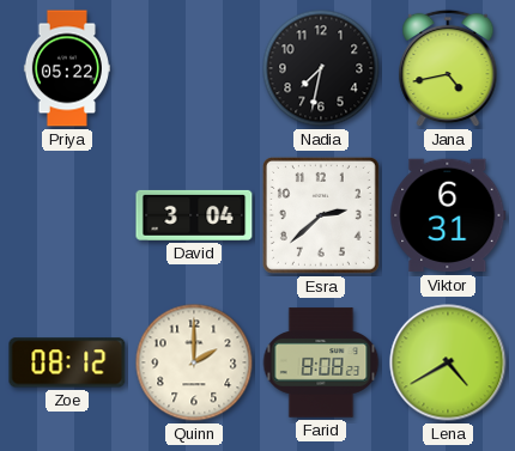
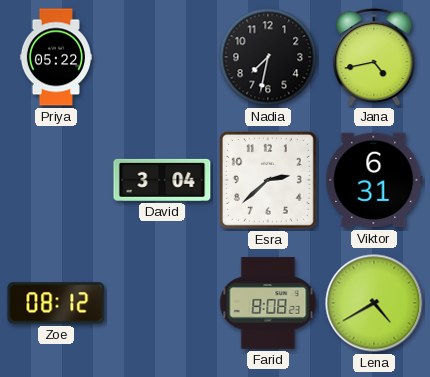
Quinn: 2:00 -> none
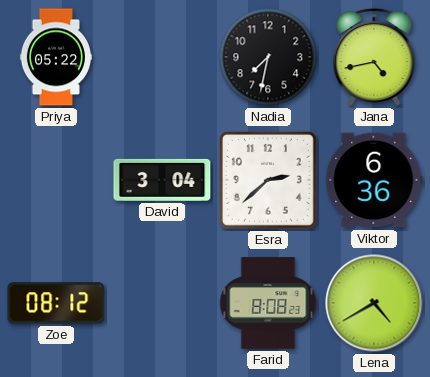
Viktor: 6:31 -> 6:36
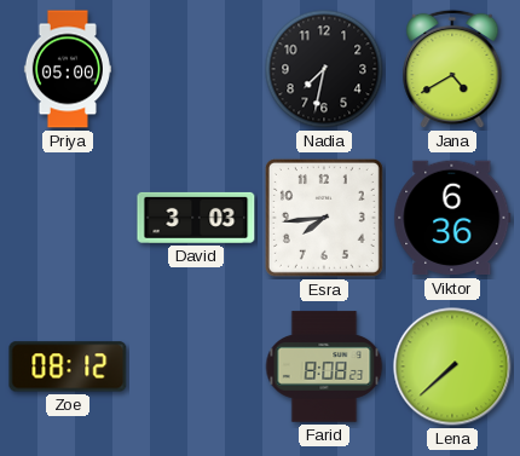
Priya: 05:22 -> 05:00
Jana: 4:43 -> 4:40
David: 3:04 -> 3:03
Esra: 2:38 -> 7:44
Lena: 4:40 -> 7:38
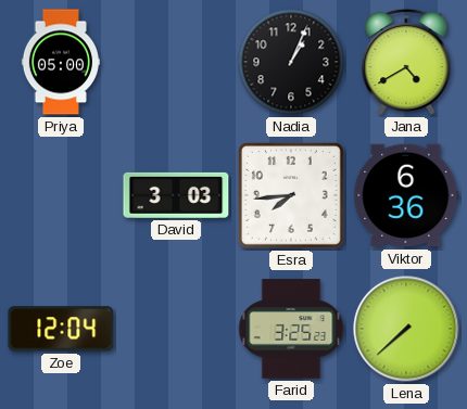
Nadia: 7:32 -> 1:04
Zoe: 08:12 -> 12:04
Farid: 8:08 -> 3:25
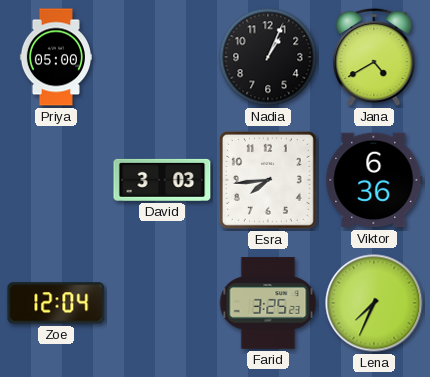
Lena: 7:38 -> 7:34
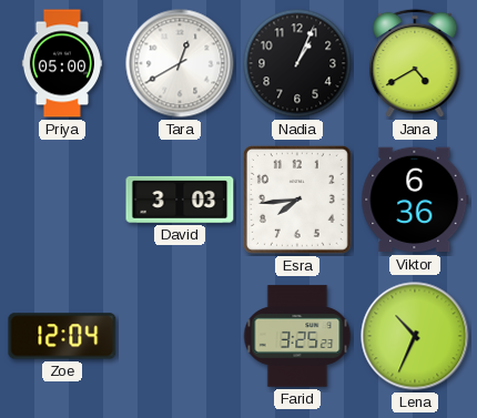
Tara: none -> 12:40
Lena: 7:34 -> 10:34
